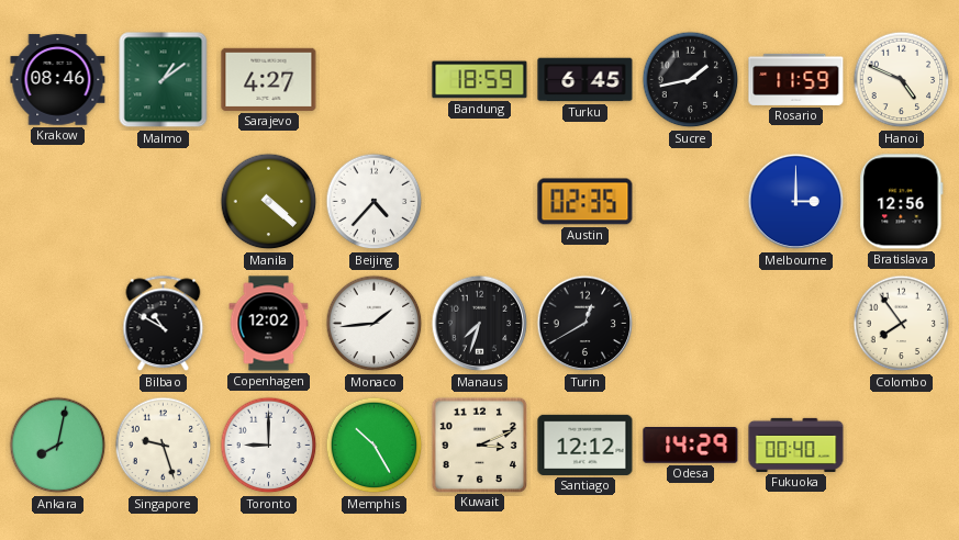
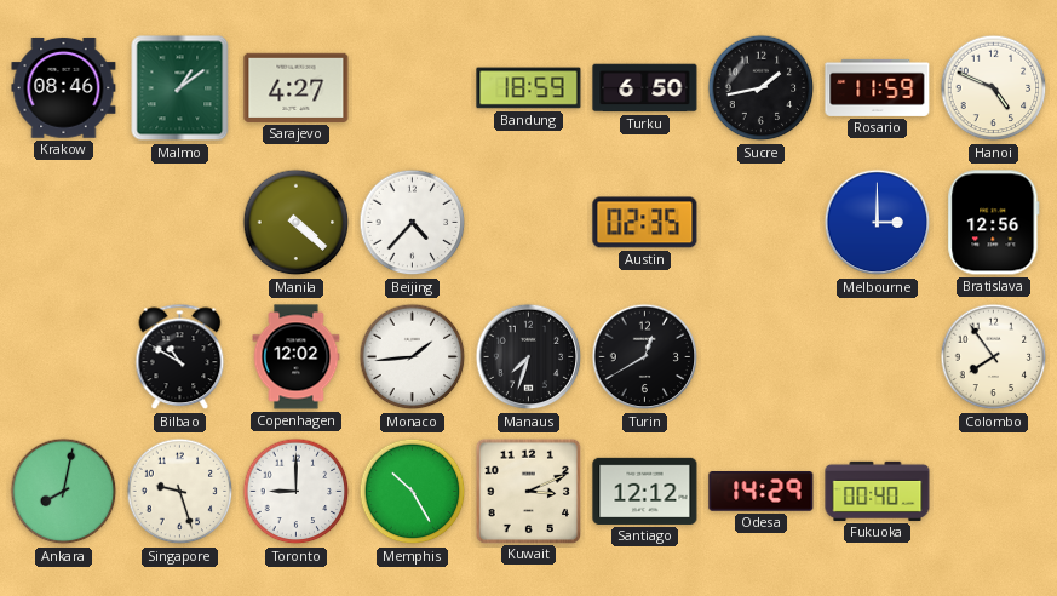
Turku: 6:45 -> 6:50
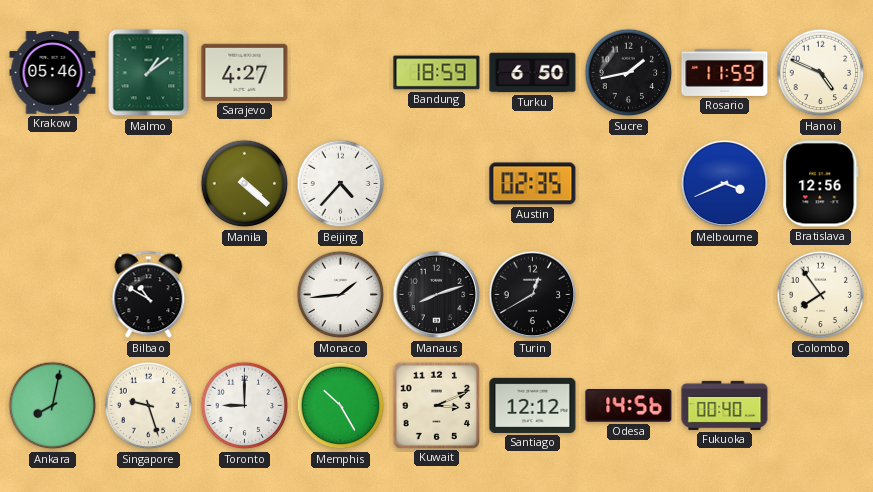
Krakow: 08:46 -> 05:46
Melbourne: 3:00 -> 3:41
Copenhagen: 12:02 -> none
Manaus: 7:33 -> 8:12
Odesa: 14:29 -> 14:56
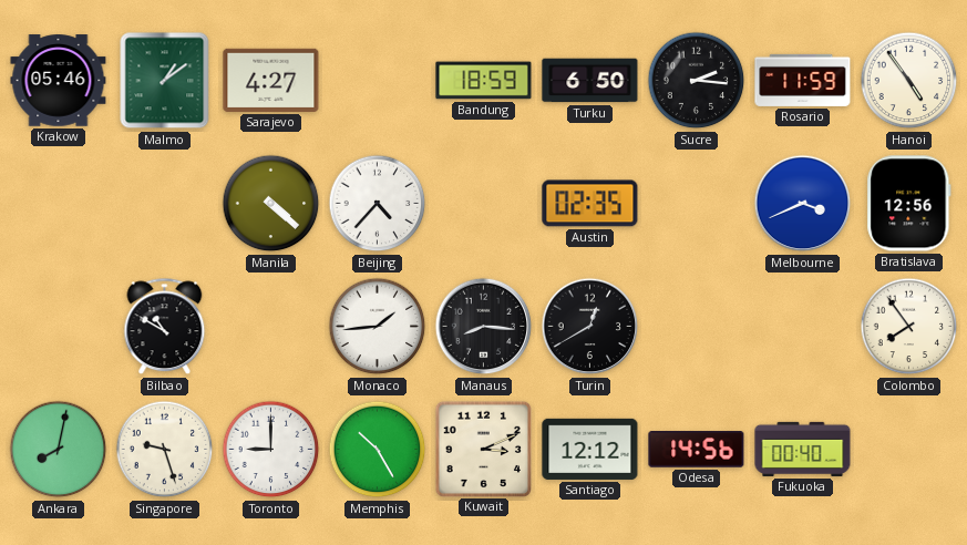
Sucre: 1:43 -> 2:16
Hanoi: 4:49 -> 4:54
Manaus: 8:12 -> 8:16
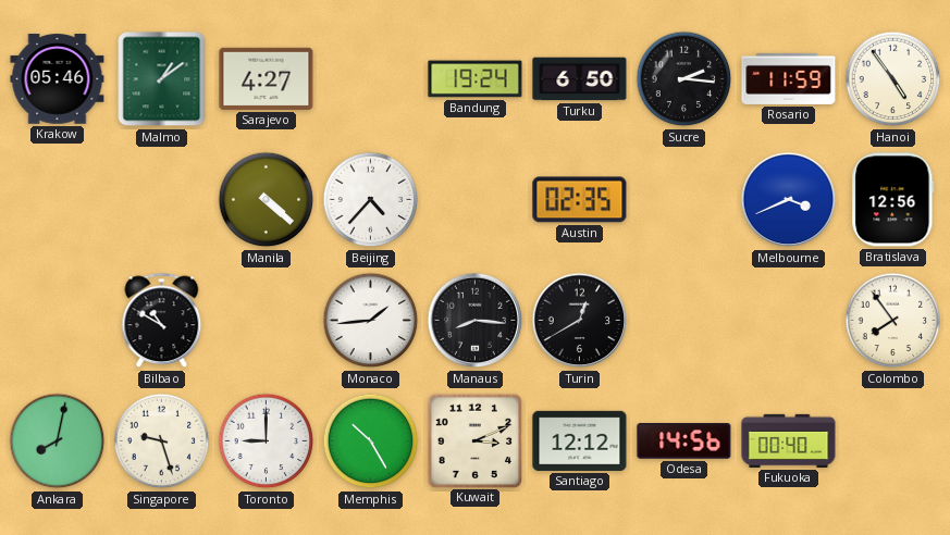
Bandung: 18:59 -> 19:24
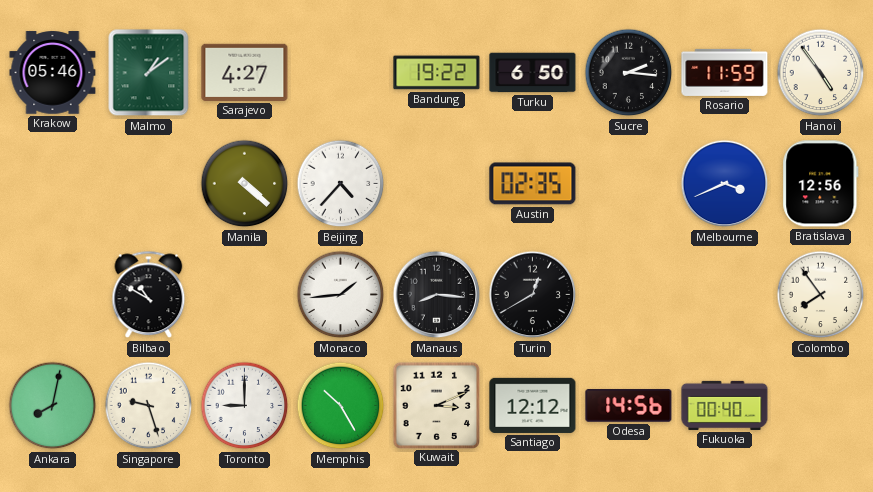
Bandung: 19:24 -> 19:22
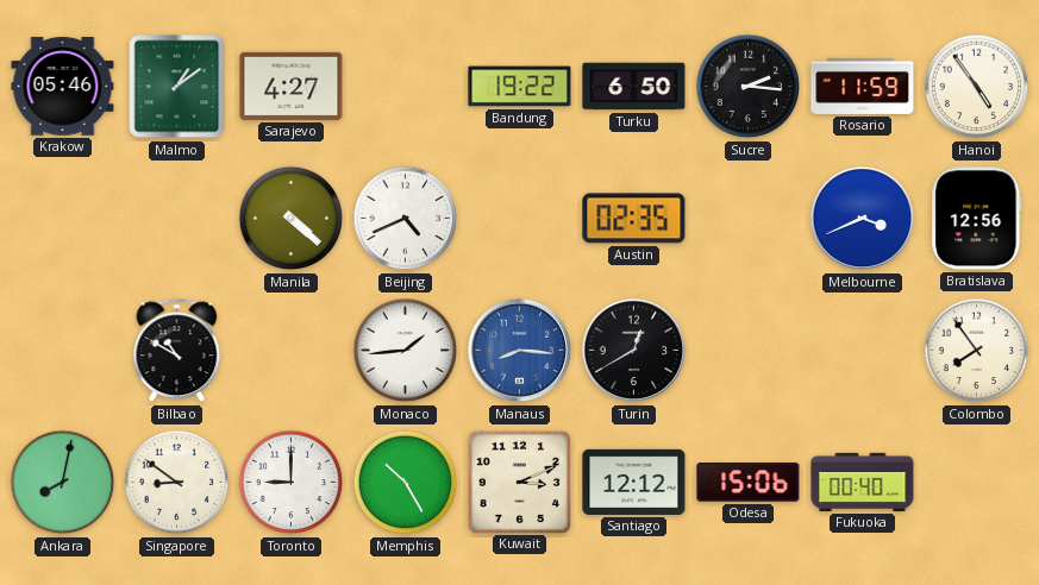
Beijing: 4:37 -> 4:41
Manaus dial: black -> blue
Singapore: 9:27 -> 8:51
Odesa: 14:56 -> 15:06
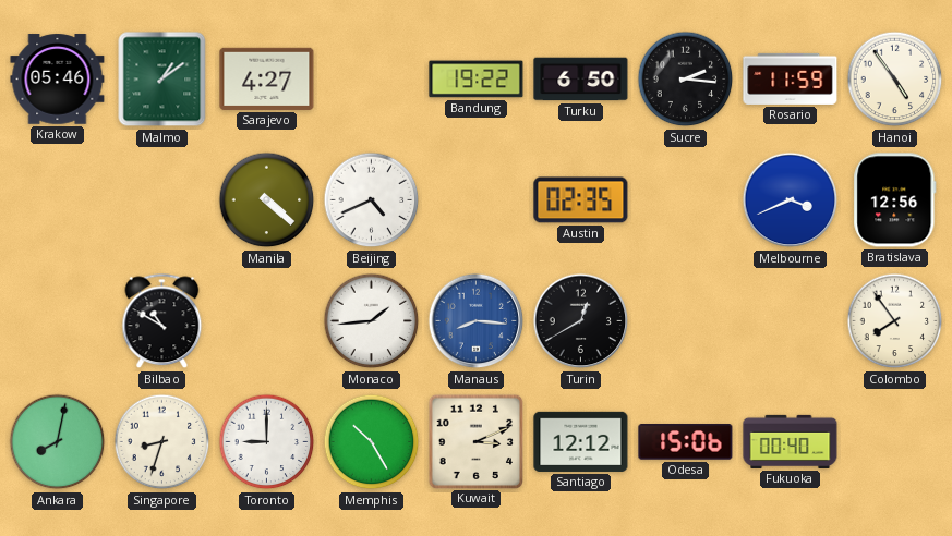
Singapore: 8:51 -> 8:33
